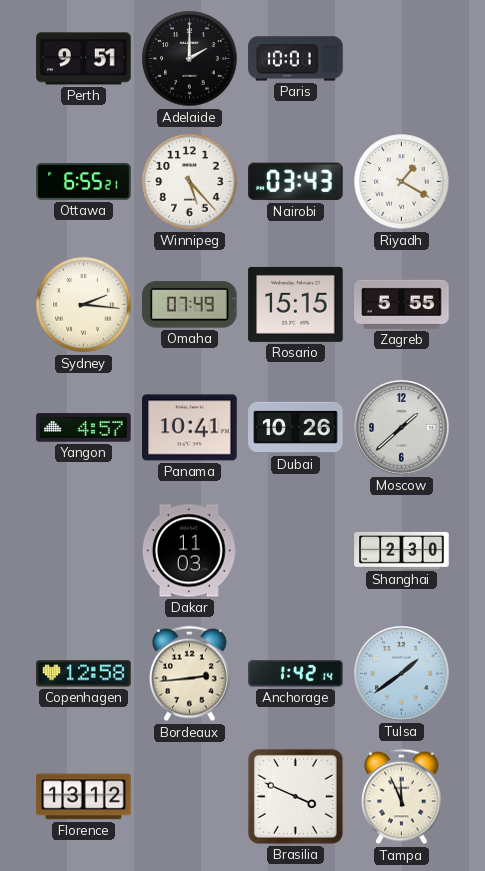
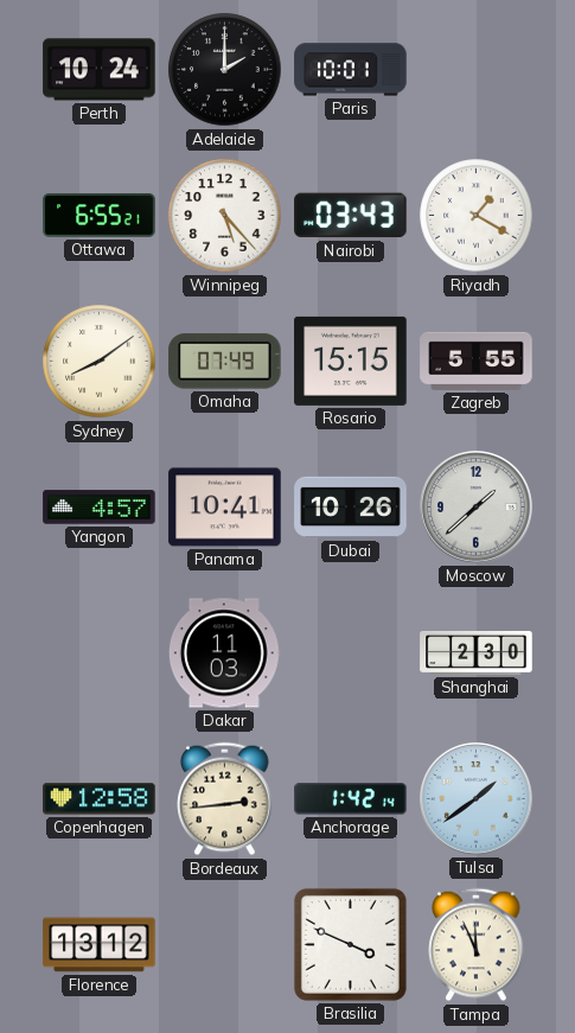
Perth: 9:51 -> 10:24
Sydney: 2:16 -> 8:09
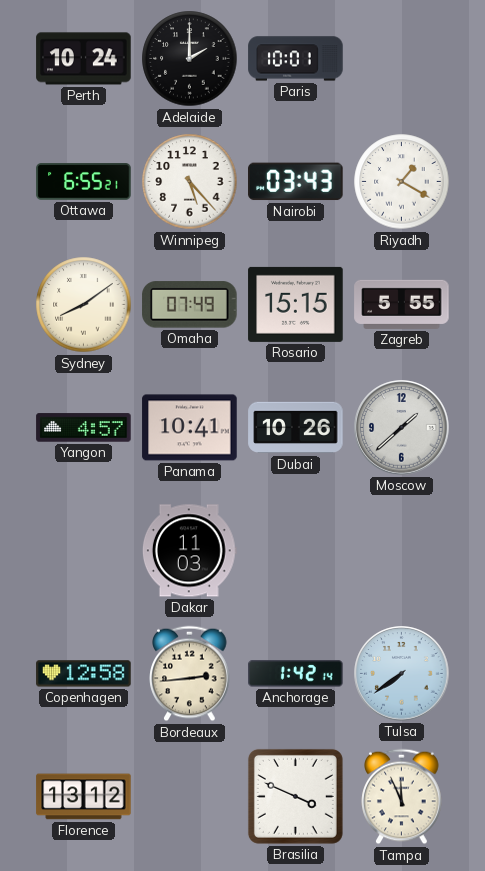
Shanghai: 2:30 -> none
Tulsa: 1:39 -> 7:39
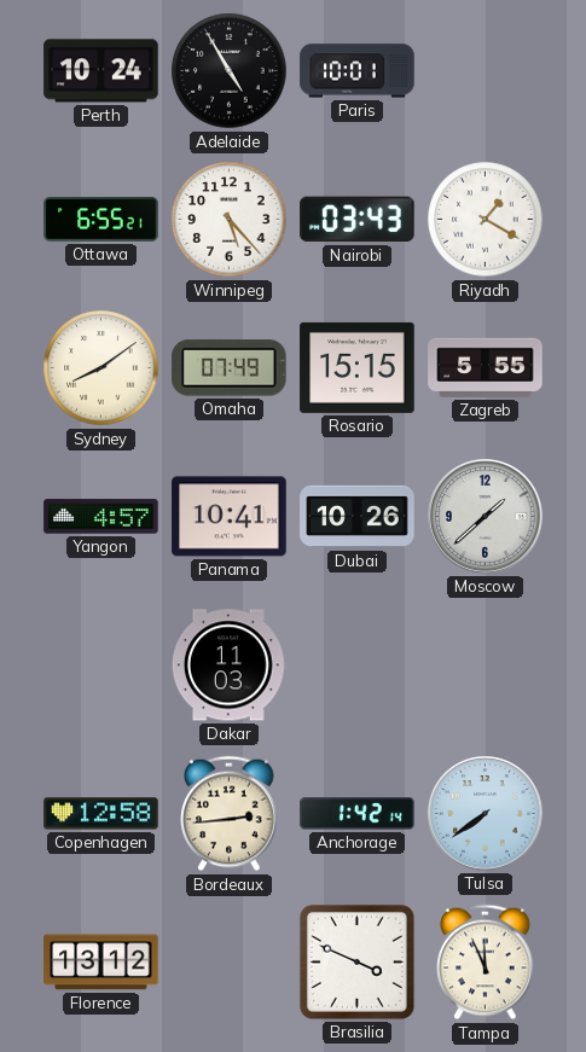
Adelaide: 2:00 -> 4:55
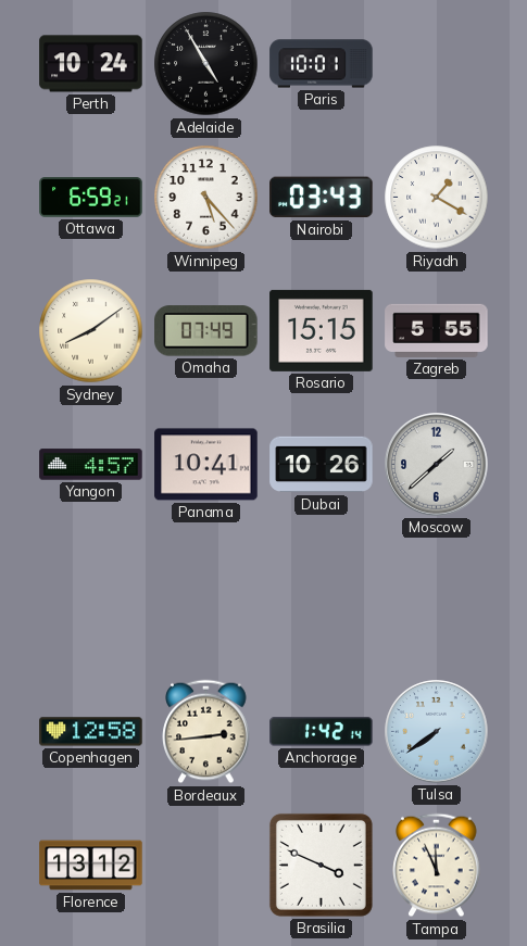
Ottawa: 6:55 -> 6:59
Dakar: 11:03 -> none
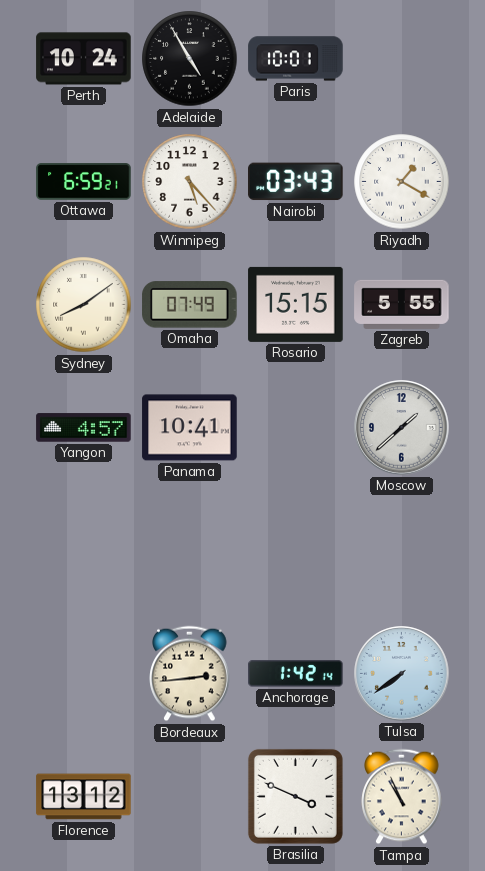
Dubai: 10:26 -> none
Copenhagen: 12:58 -> none
Tampa: 11:56 -> 10:56
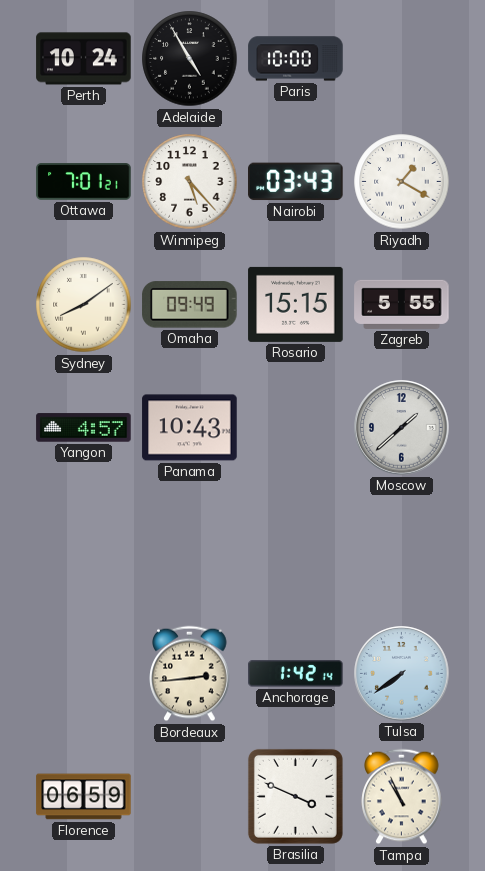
Paris: 10:01 -> 10:00
Ottawa: 6:59 -> 7:01
Omaha: 07:49 -> 09:49
Panama: 10:41 -> 10:43
Florence: 13:12 -> 06:59
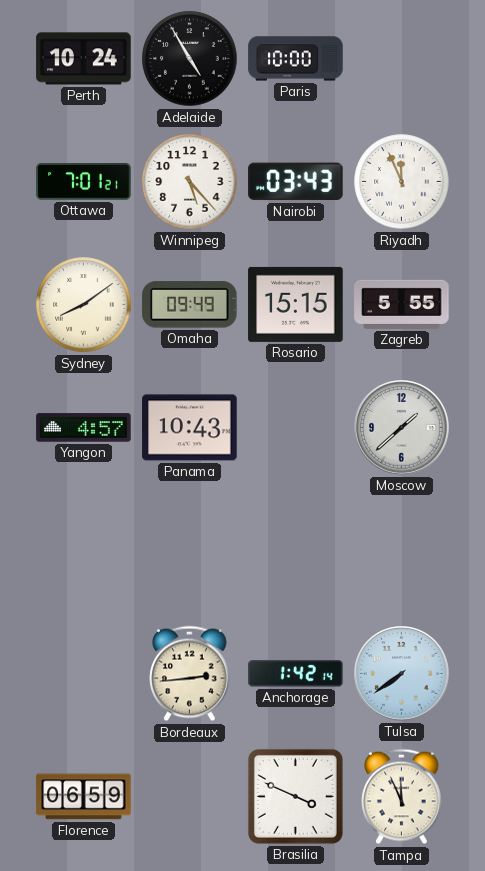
Riyadh: 1:20 -> 11:56
Tampa: 10:56 -> 11:56
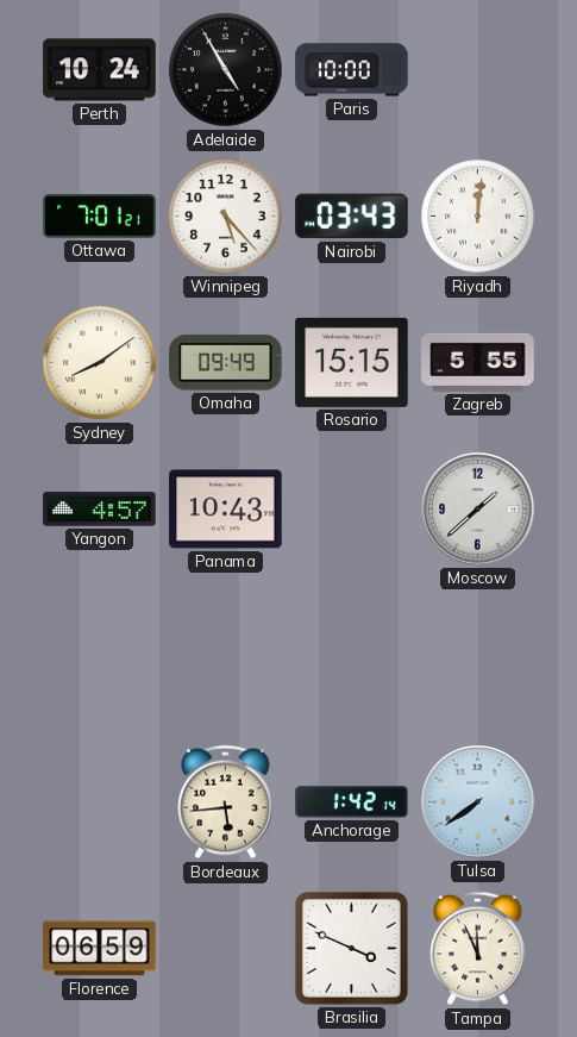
Riyadh: 11:56 -> 12:01
Bordeaux: 2:44 -> 5:44
